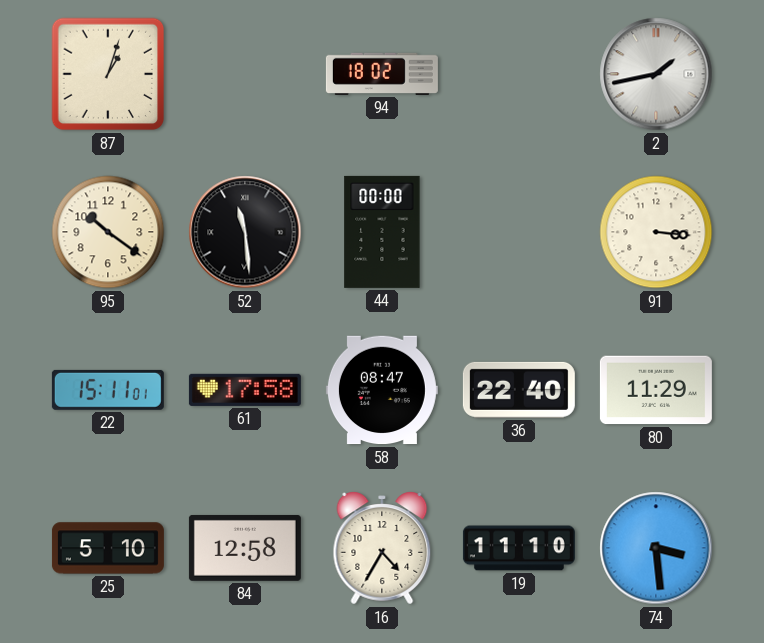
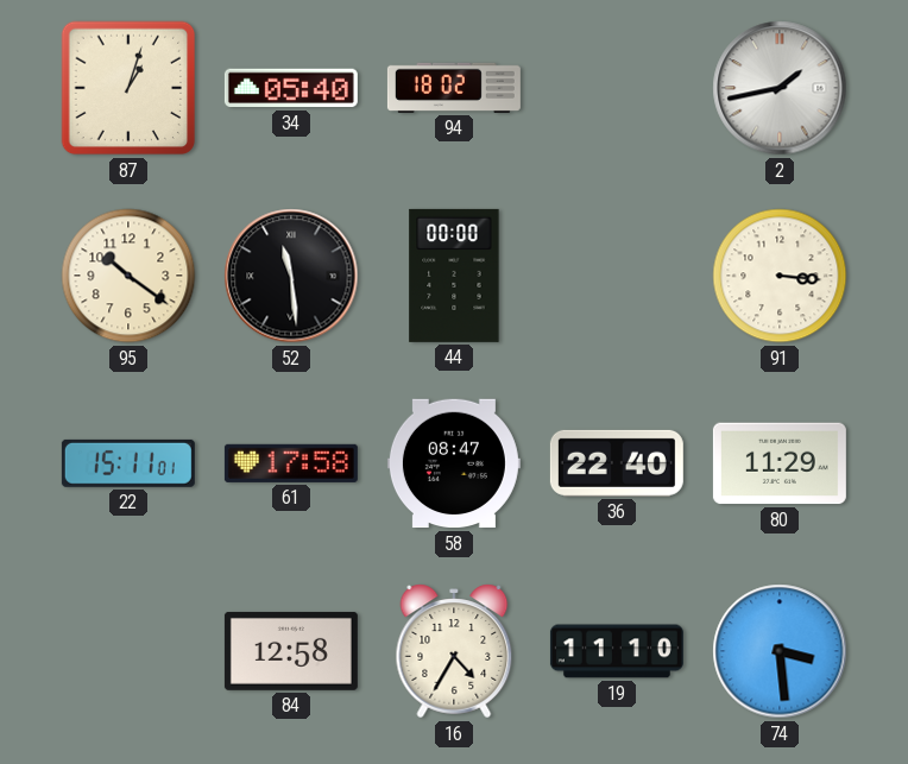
34: none -> 05:40
25: 5:10 -> none
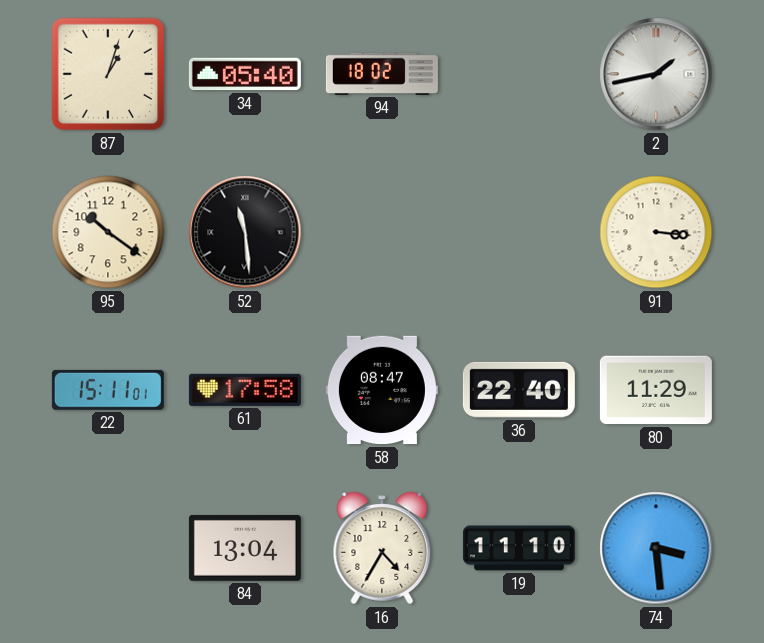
44: 00:00 -> none
84: 12:58 -> 13:04
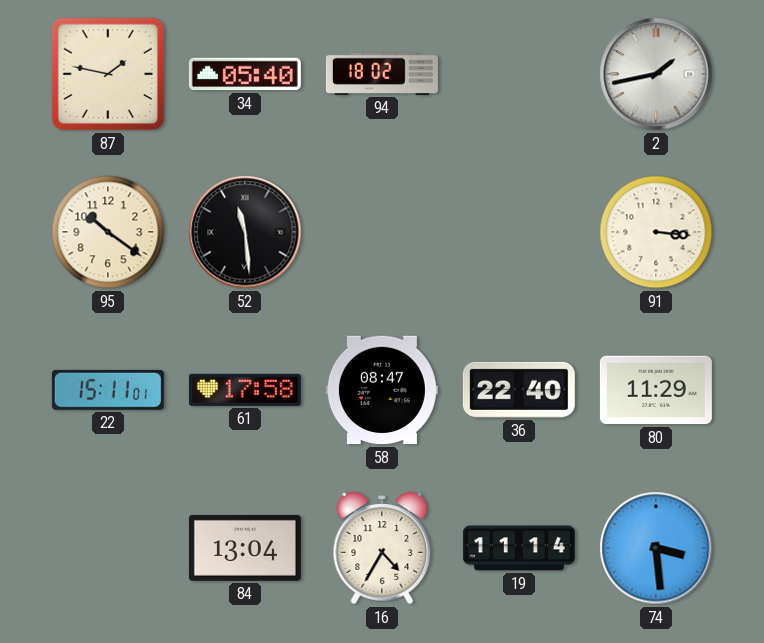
87: 1:03 -> 1:47
19: 11:10 -> 11:14
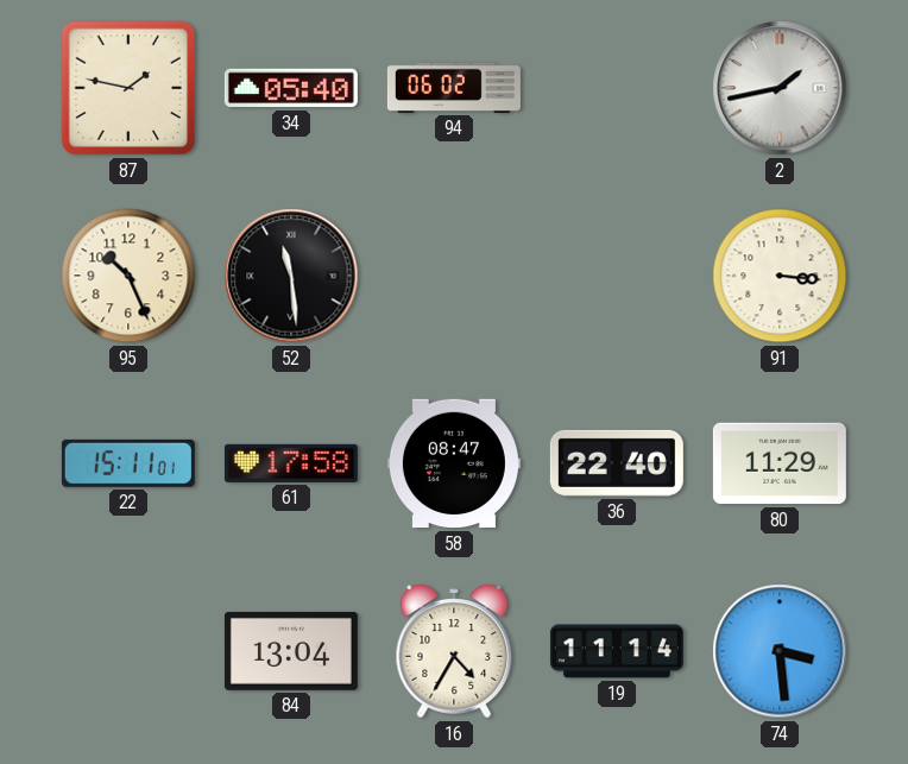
94: 18:02 -> 06:02
95: 10:21 -> 10:26
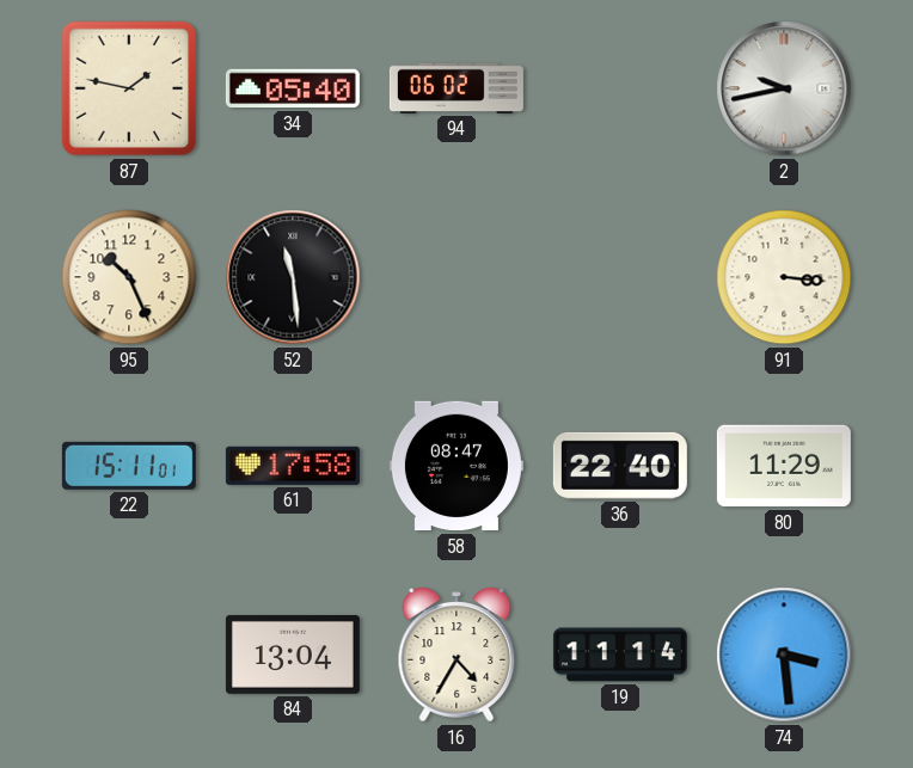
2: 1:43 -> 9:43
